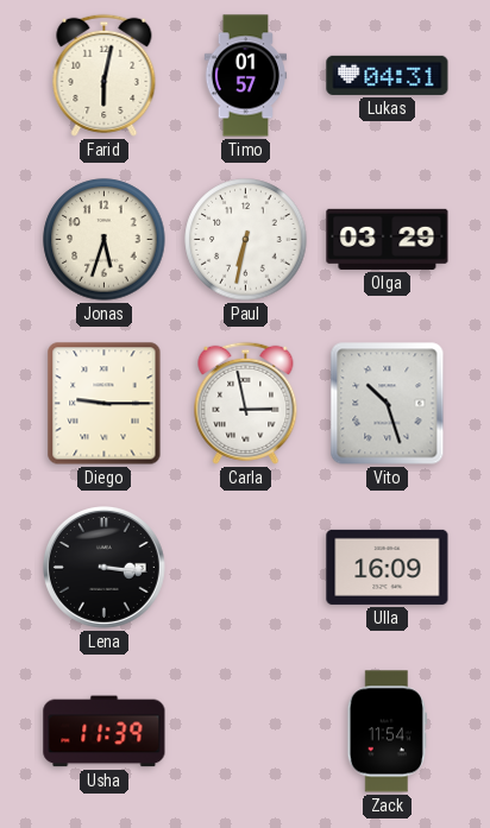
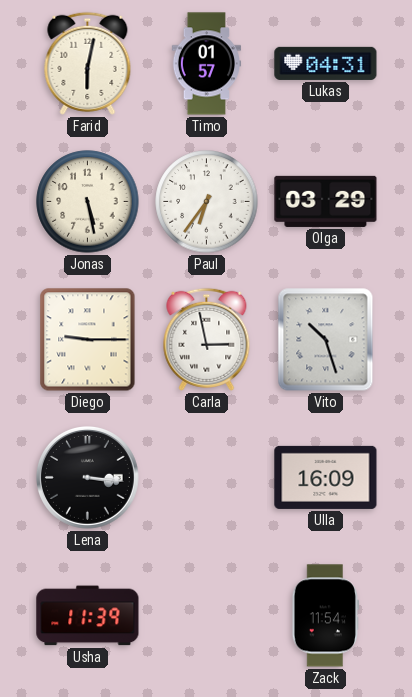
Jonas: 5:33 -> 5:28
Paul: 6:32 -> 6:36
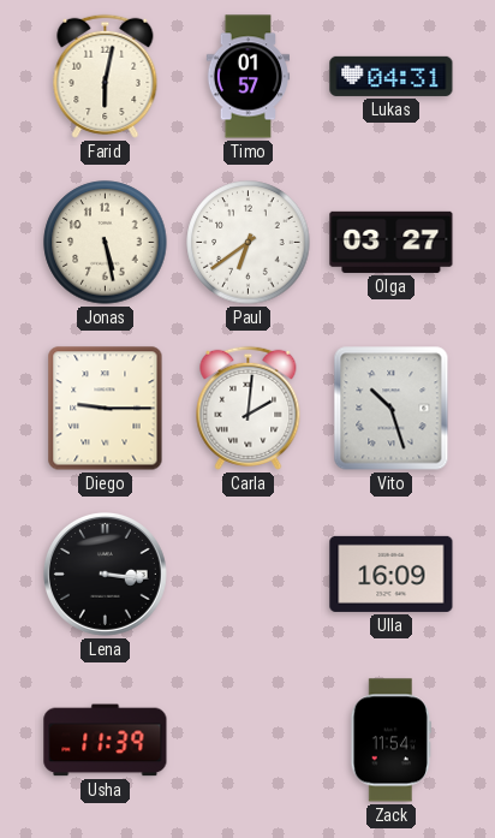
Paul: 6:36 -> 6:39
Olga: 03:29 -> 03:27
Carla: 2:58 -> 2:01
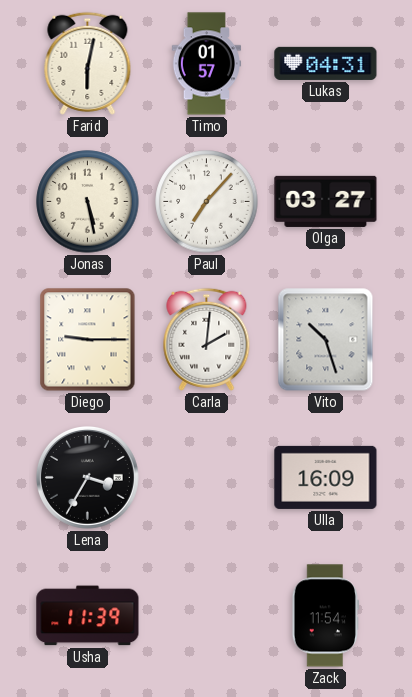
Paul: 6:39 -> 7:07
Lena: 3:16 -> 3:35
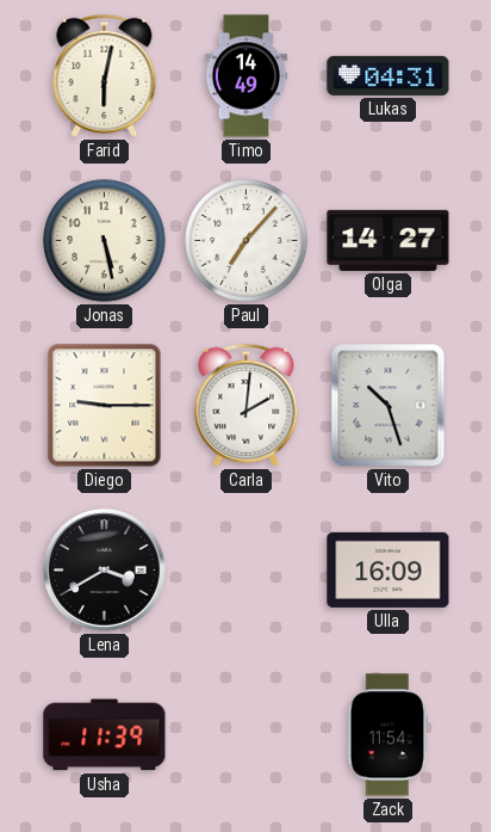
Timo: 01:57 -> 14:49
Olga: 03:27 -> 14:27
Lena: 3:35 -> 3:40
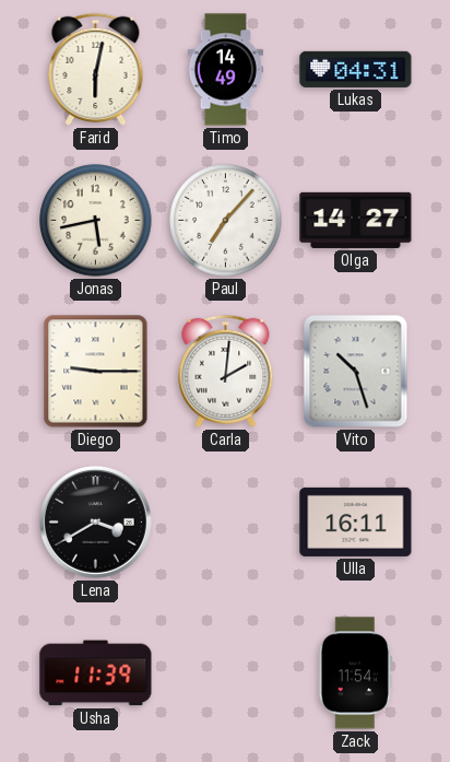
Jonas: 5:28 -> 5:43
Ulla: 16:09 -> 16:11
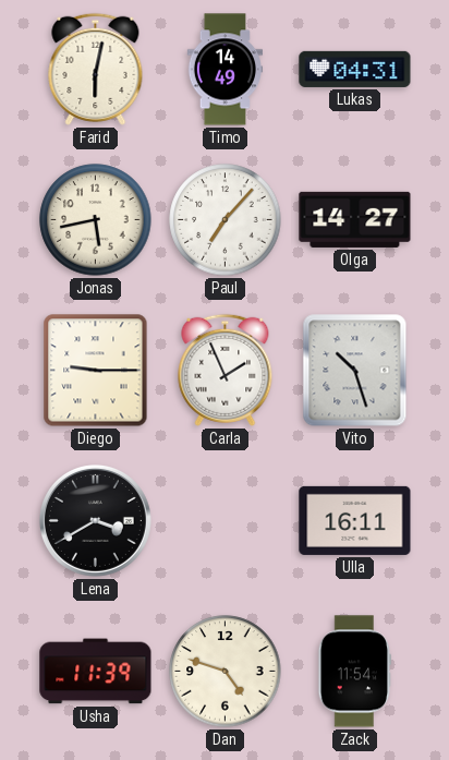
Carla: 2:01 -> 1:56
Dan: none -> 4:48
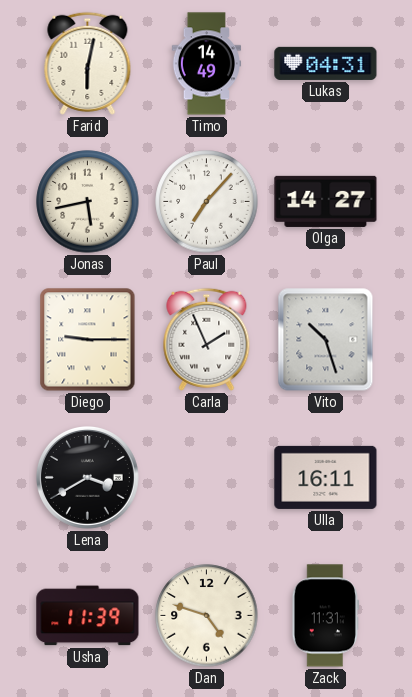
Zack: 11:54 -> 11:31
